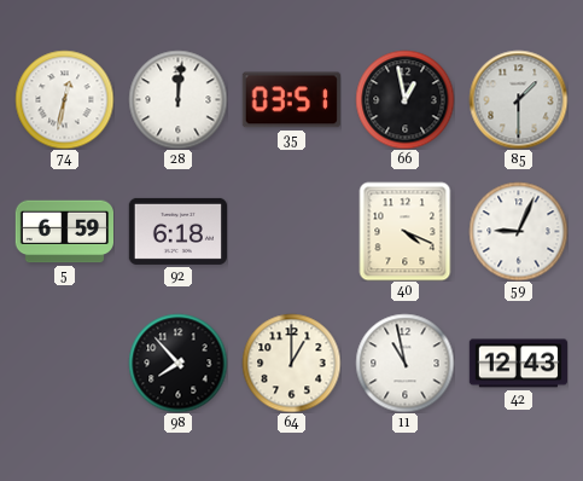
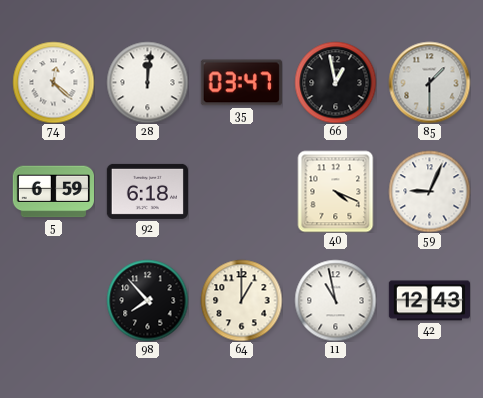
74: 12:32 -> 12:22
35: 03:51 -> 03:47
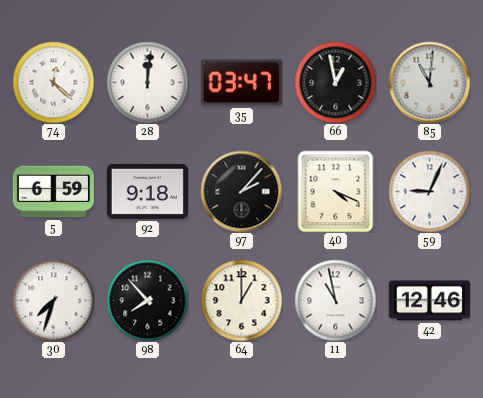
85: 1:30 -> 11:01
92: 6:18 -> 9:18
97: none -> 2:07
30: none -> 7:33
42: 12:43 -> 12:46
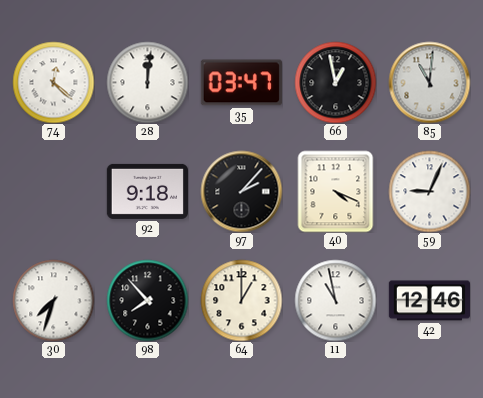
5: 6:59 -> none
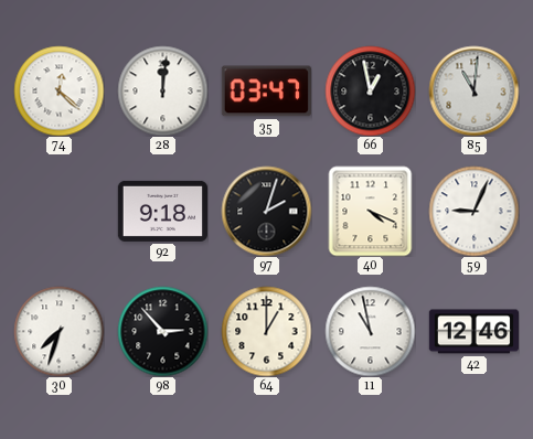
97: 2:07 -> 2:03
98: 7:53 -> 2:53
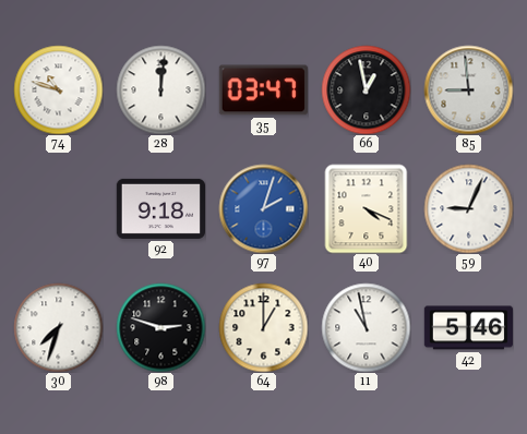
74: 12:22 -> 10:48
85: 11:01 -> 8:59
97 dial: black -> blue
98: 2:53 -> 2:48
42: 12:46 -> 5:46
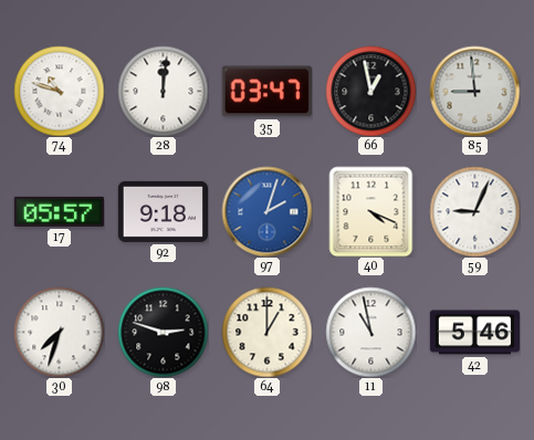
17: none -> 05:57
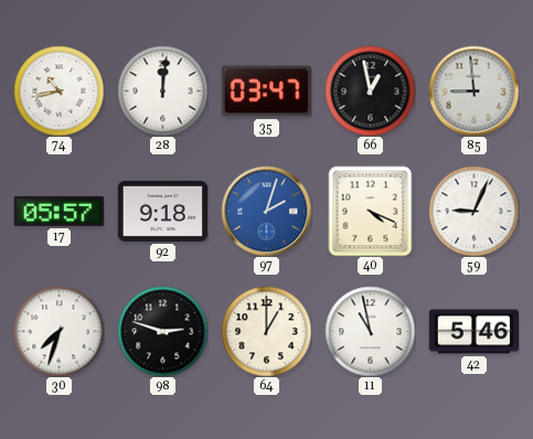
74: 10:48 -> 10:43
